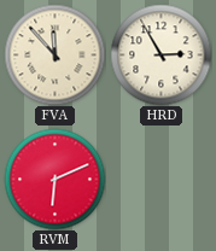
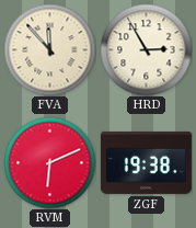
ZGF: none -> 19:38
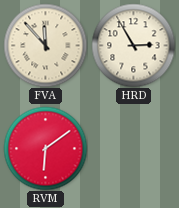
RVM: 6:11 -> 6:09
ZGF: 19:38 -> none
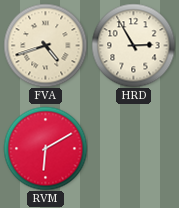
FVA: 11:53 -> 4:42
RVM: 6:09 -> 6:10
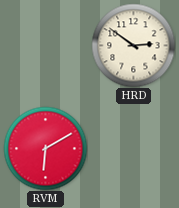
FVA: 4:42 -> none
HRD: 2:55 -> 2:51
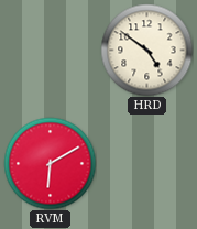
HRD: 2:51 -> 4:51
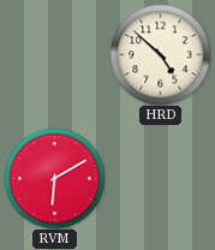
HRD: 4:51 -> 4:52
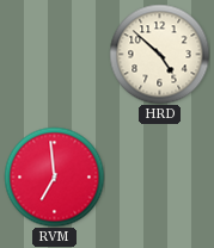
RVM: 6:10 -> 6:59
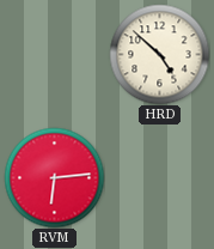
RVM: 6:59 -> 6:14
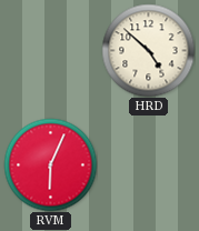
RVM: 6:14 -> 6:04
